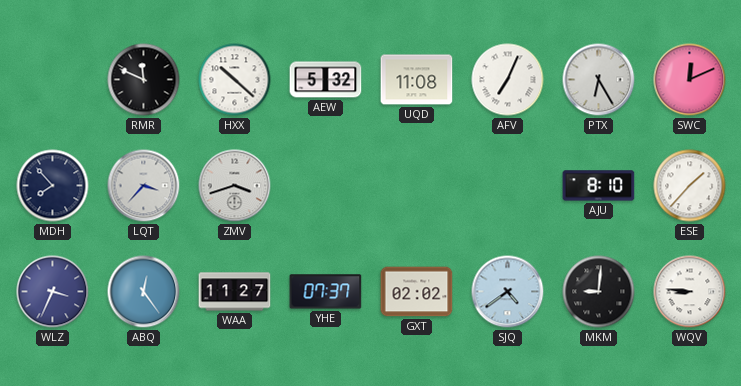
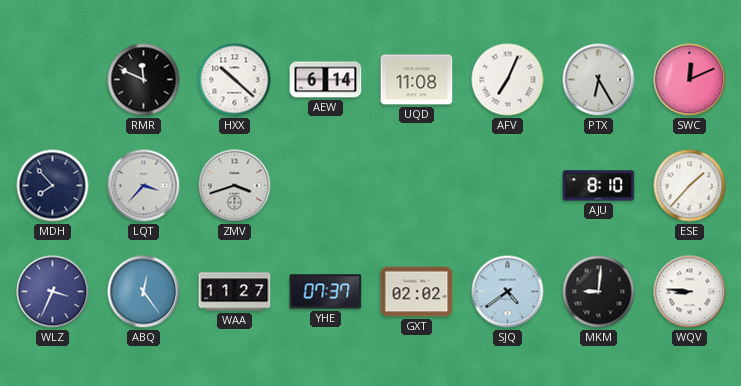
AEW: 5:32 -> 6:14
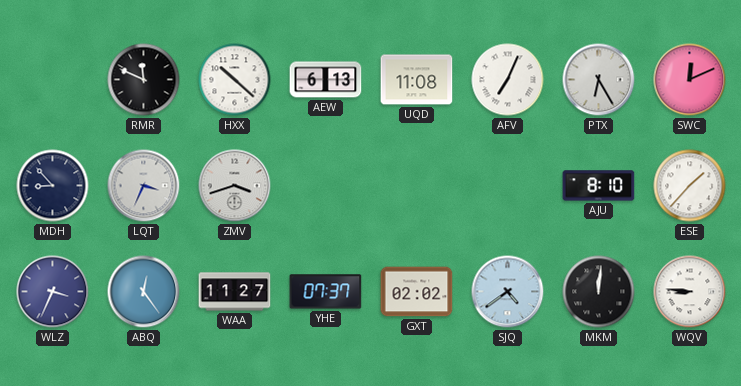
AEW: 6:14 -> 6:13
MDH: 7:53 -> 8:53
LQT: 3:37 -> 3:34
MKM: 9:01 -> 12:01
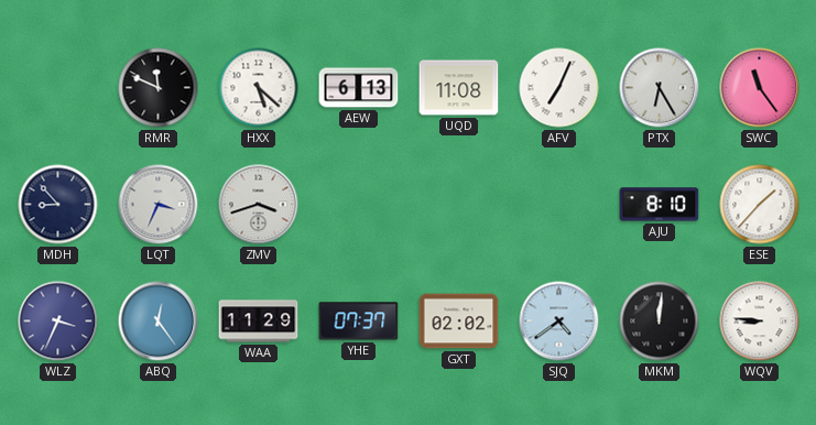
HXX: 10:22 -> 5:22
SWC: 12:11 -> 11:24
WAA: 11:27 -> 11:29
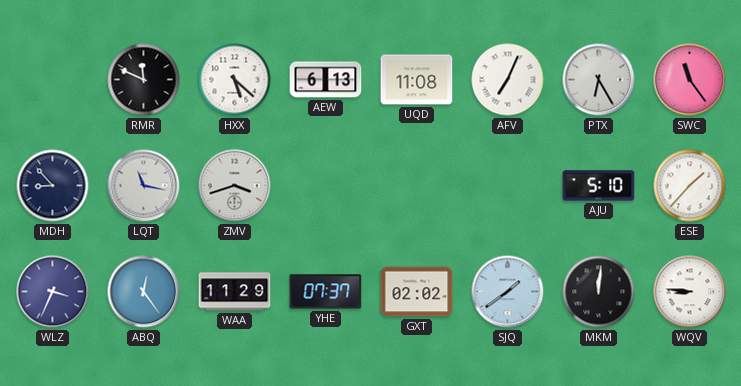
LQT: 3:34 -> 11:17
AJU: 8:10 -> 5:10
SJQ: 4:39 -> 1:39
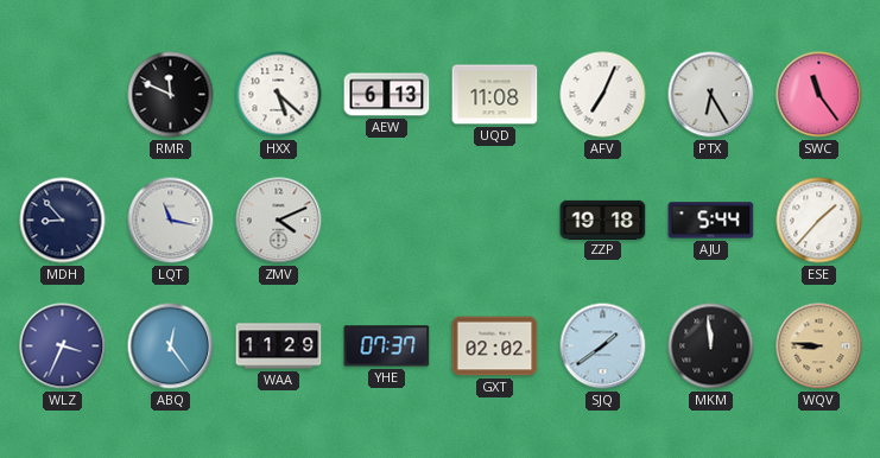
ZMV: 3:42 -> 4:11
ZZP: none -> 19:18
AJU: 5:10 -> 5:44
MKM: 12:01 -> 11:59
WQV dial: white -> champagne
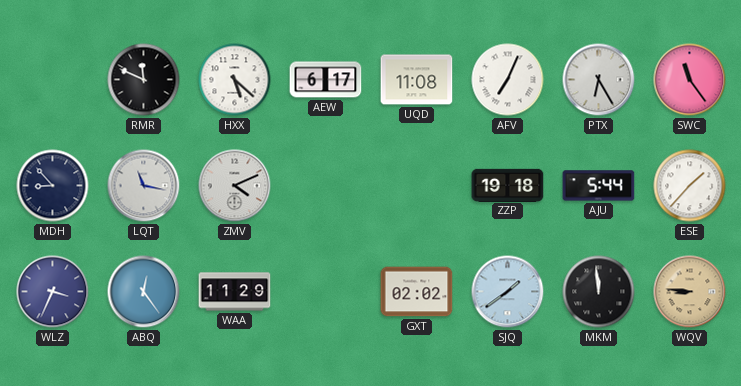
AEW: 6:13 -> 6:17
YHE: 07:37 -> none
